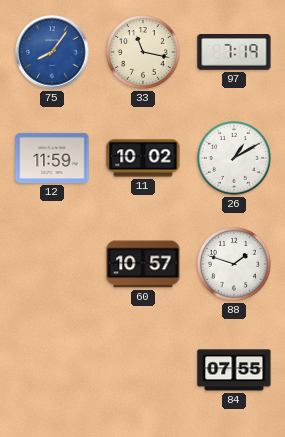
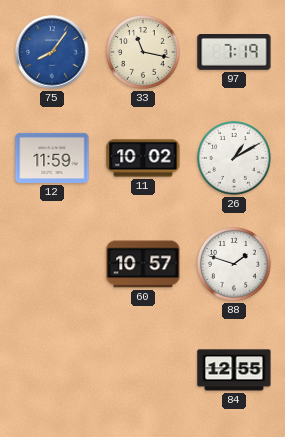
84: 07:55 -> 12:55
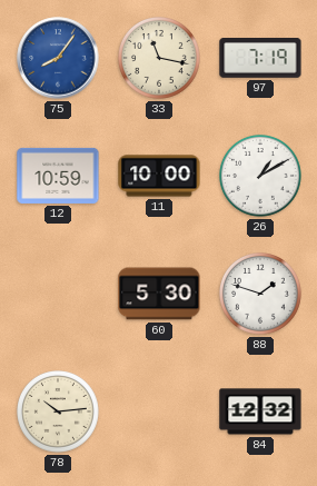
12: 11:59 -> 10:59
11: 10:02 -> 10:00
60: 10:57 -> 5:30
78: none -> 10:14
84: 12:55 -> 12:32
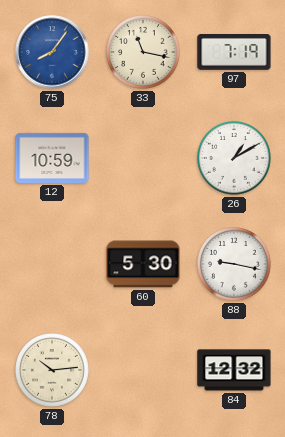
11: 10:00 -> none
88: 1:48 -> 9:17
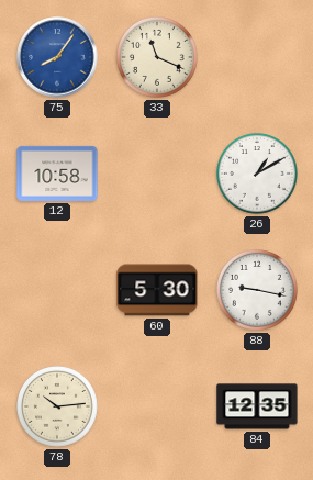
33: 11:17 -> 11:19
97: 7:19 -> none
12: 10:59 -> 10:58
84: 12:32 -> 12:35
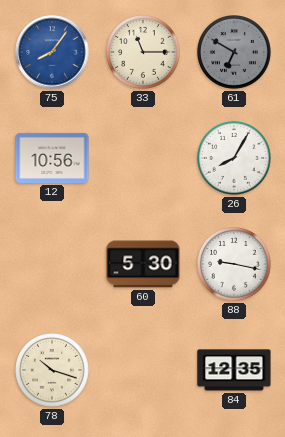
33: 11:19 -> 11:15
61: none -> 6:50
12: 10:58 -> 10:56
26: 1:10 -> 8:05
78: 10:14 -> 10:18
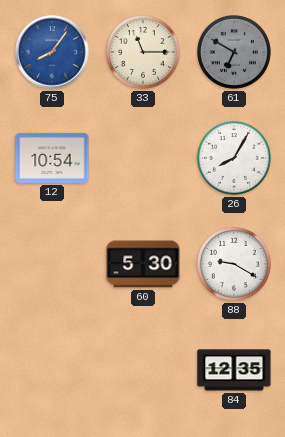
12: 10:56 -> 10:54
88: 9:17 -> 9:20
78: 10:18 -> none
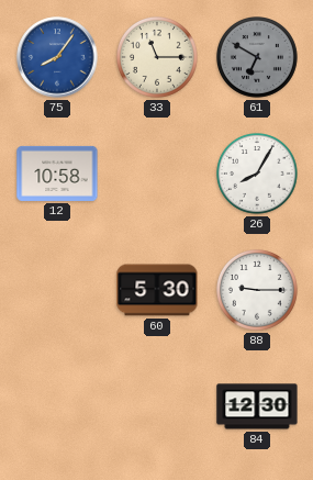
12: 10:54 -> 10:58
88: 9:20 -> 9:15
84: 12:35 -> 12:30
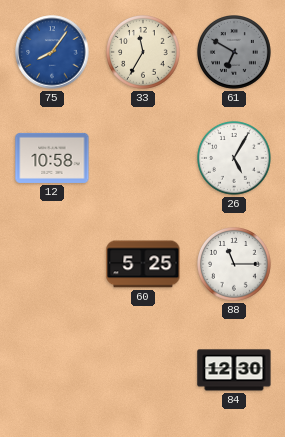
33: 11:15 -> 11:35
26: 8:05 -> 5:05
60: 5:30 -> 5:25
88: 9:15 -> 11:15
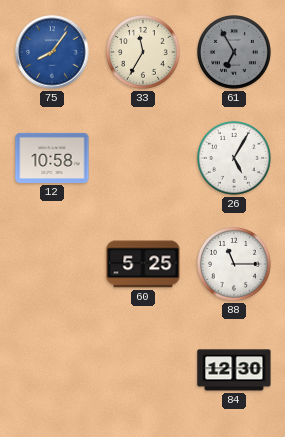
61: 6:50 -> 6:55
